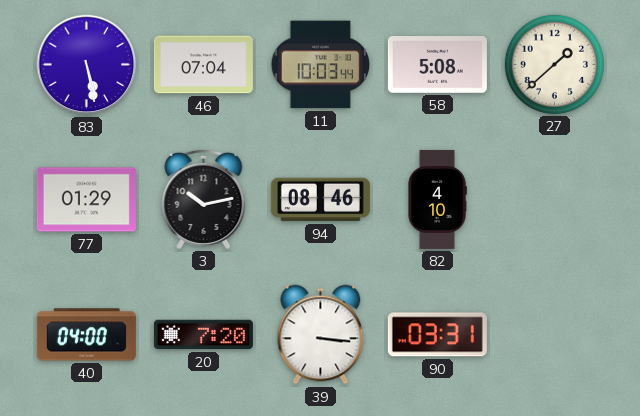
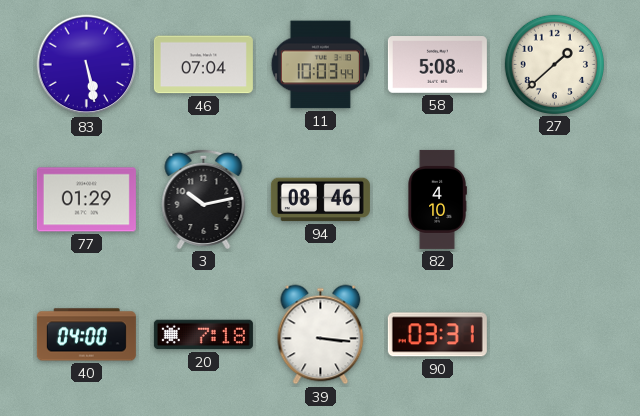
20: 7:20 -> 7:18
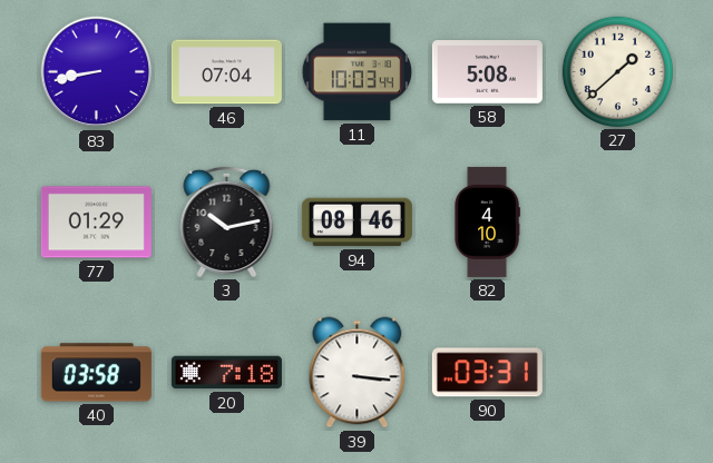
83: 5:28 -> 8:43
40: 04:00 -> 03:58
